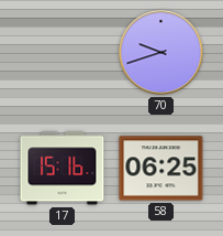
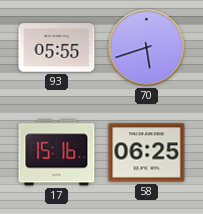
93: none -> 05:55
70: 9:42 -> 5:42
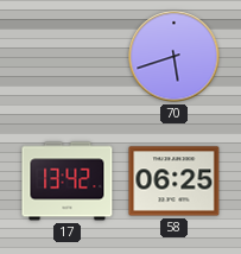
93: 05:55 -> none
17: 15:16 -> 13:42
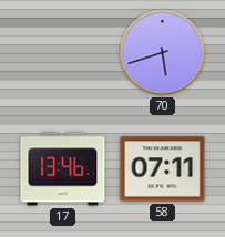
17: 13:42 -> 13:46
58: 06:25 -> 07:11
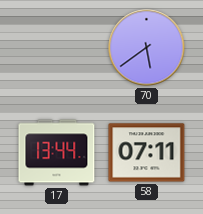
70: 5:42 -> 5:39
17: 13:46 -> 13:44
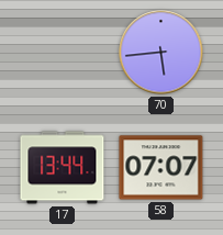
70: 5:39 -> 5:44
58: 07:11 -> 07:07
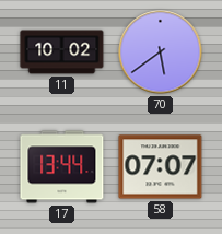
11: none -> 10:02
70: 5:44 -> 5:39
